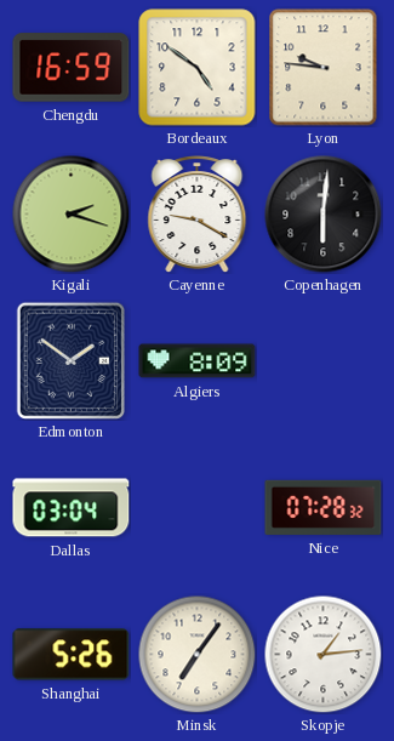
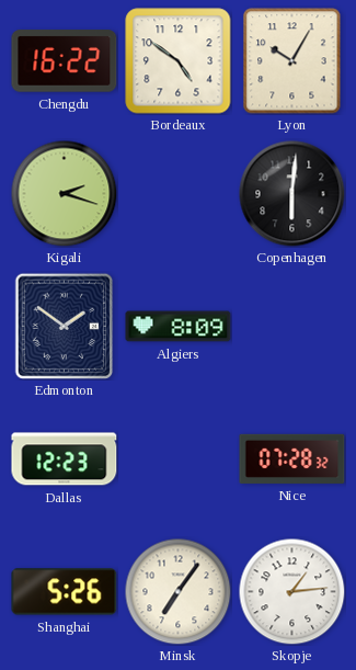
Chengdu: 16:59 -> 16:22
Lyon: 9:46 -> 10:05
Cayenne: 9:20 -> none
Dallas: 03:04 -> 12:23
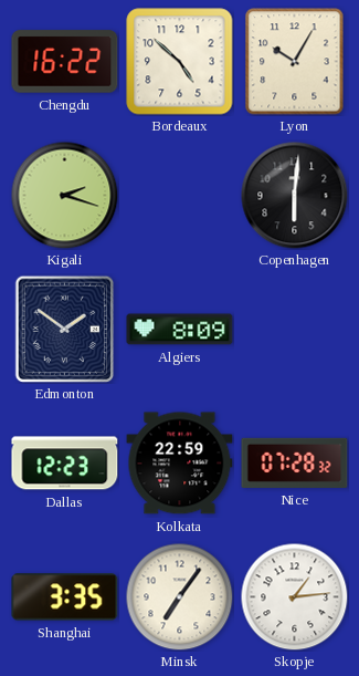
Bordeaux: 4:51 -> 4:52
Kolkata: none -> 22:59
Shanghai: 5:26 -> 3:35
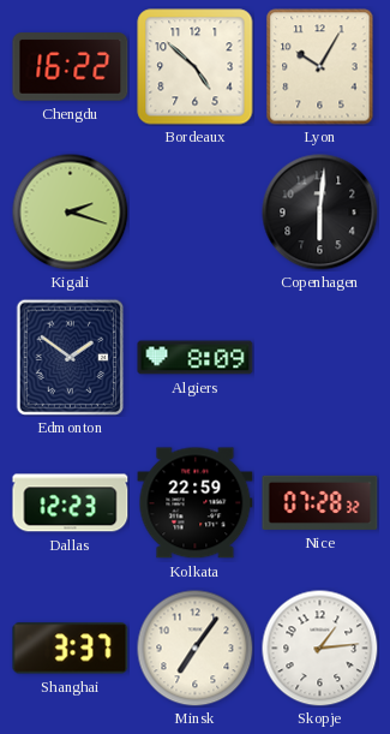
Shanghai: 3:35 -> 3:37
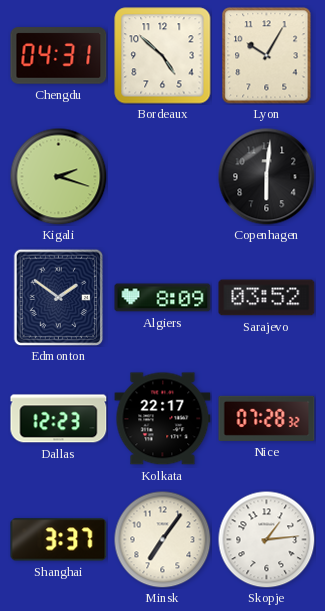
Chengdu: 16:22 -> 04:31
Sarajevo: none -> 03:52
Kolkata: 22:59 -> 22:17
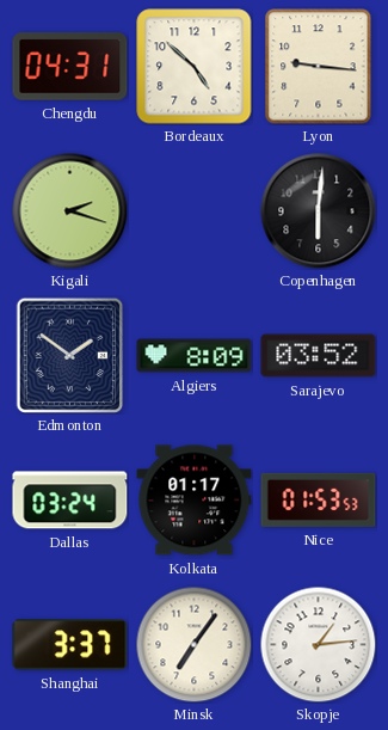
Lyon: 10:05 -> 9:16
Dallas: 12:23 -> 03:24
Kolkata: 22:17 -> 01:17
Nice: 07:28 -> 01:53
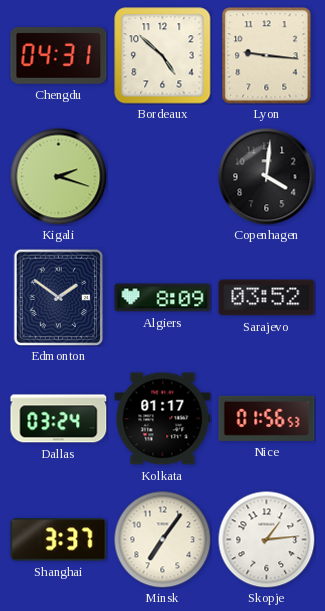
Copenhagen: 6:01 -> 4:01
Nice: 01:53 -> 01:56
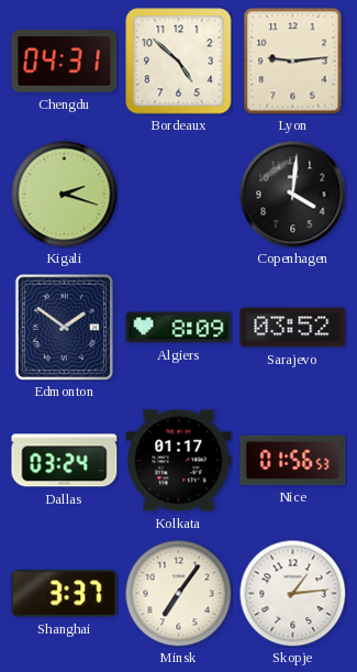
Lyon: 9:16 -> 9:14
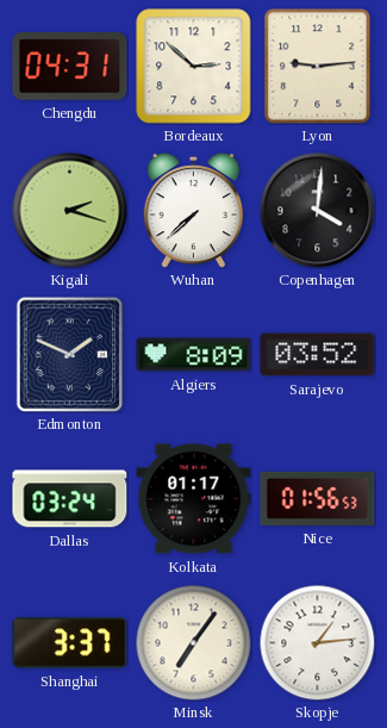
Bordeaux: 4:52 -> 2:52
Wuhan: none -> 7:38
Edmonton: 1:51 -> 1:49
